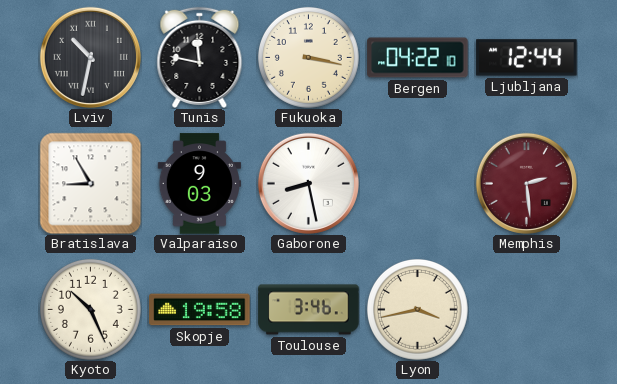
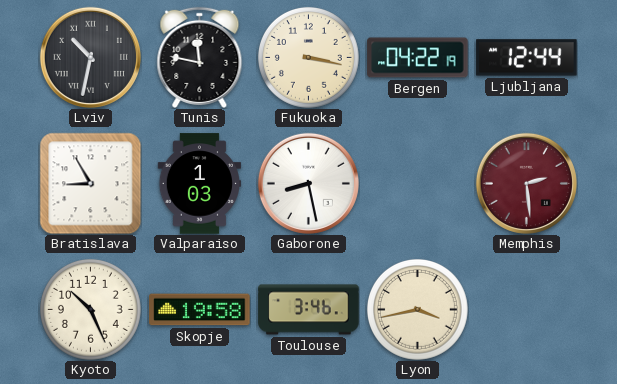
Bergen: 04:22:10 -> 04:22:19
Valparaiso: 9:03 -> 1:03
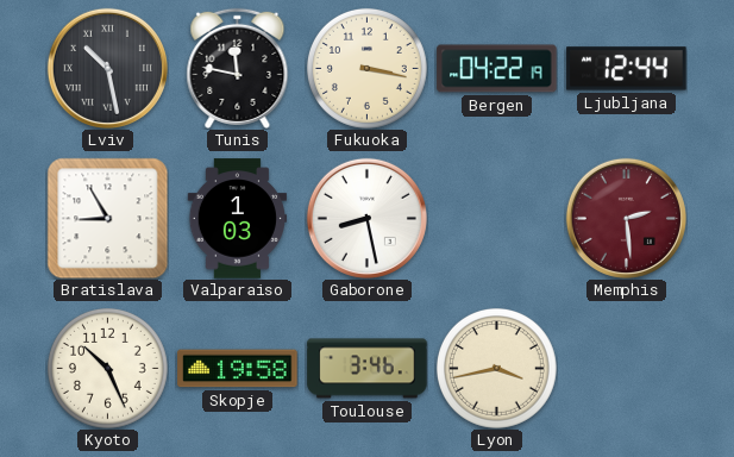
Lviv: 10:32 -> 10:28
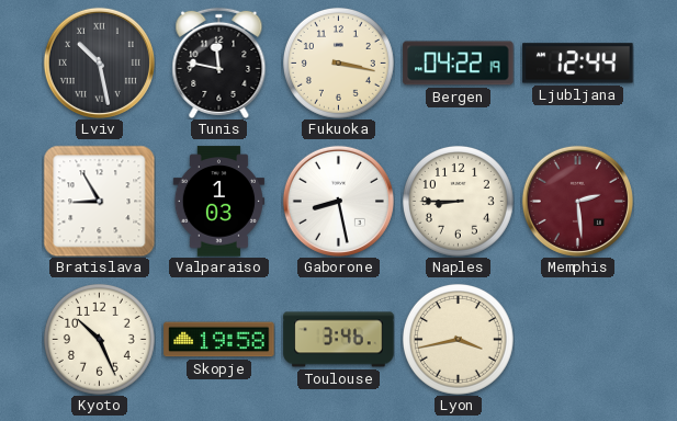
Naples: none -> 8:45
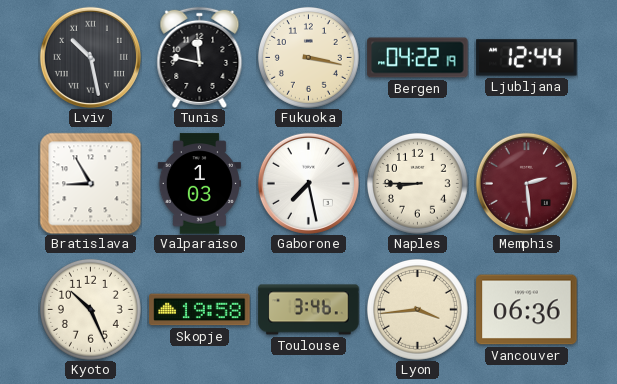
Gaborone: 8:28 -> 7:28
Lyon: 3:43 -> 3:44
Vancouver: none -> 06:36
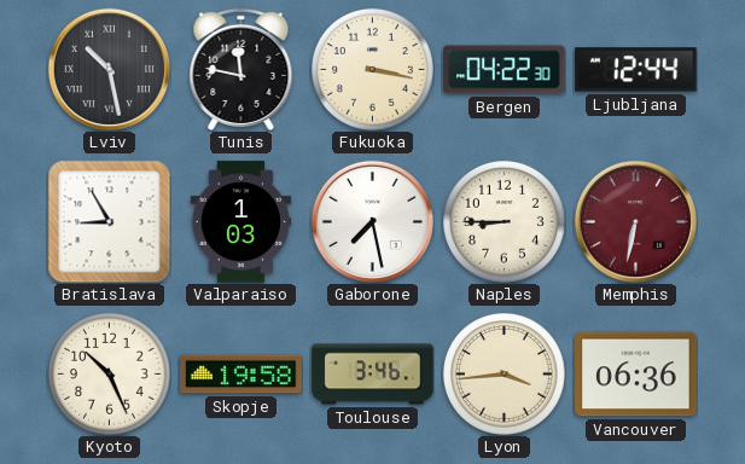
Bergen: 04:22:19 -> 04:22:30
Memphis: 2:29 -> 6:32
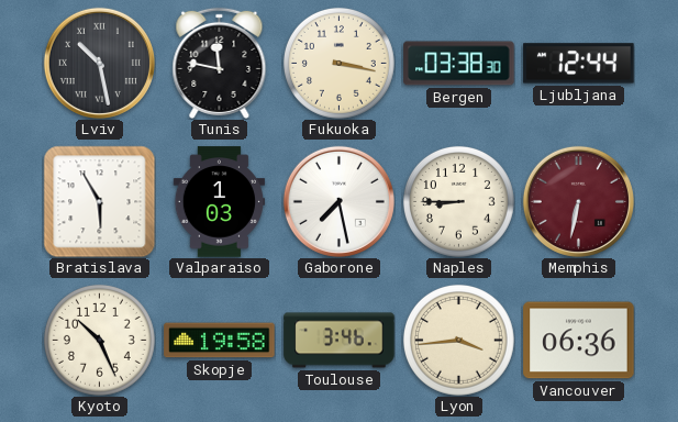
Bergen: 04:22 -> 03:38
Bratislava: 8:55 -> 5:55
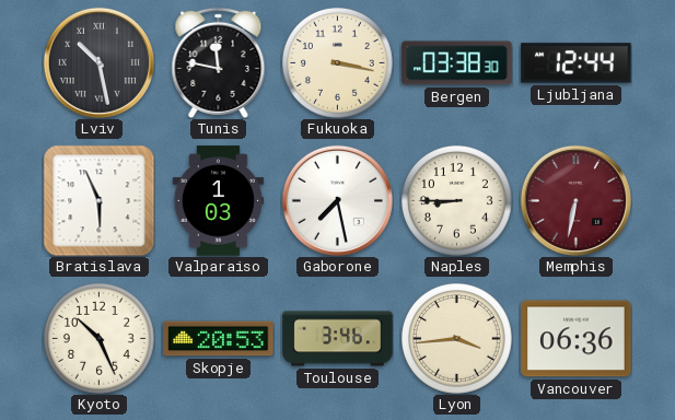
Bratislava: 5:55 -> 5:56
Skopje: 19:58 -> 20:53
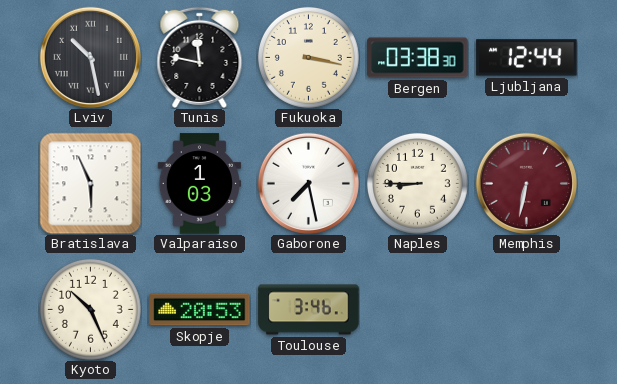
Lyon: 3:44 -> none
Vancouver: 06:36 -> none
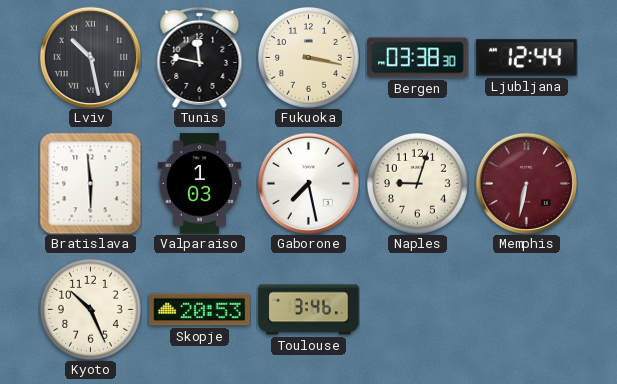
Bratislava: 5:56 -> 5:59
Naples: 8:45 -> 9:03
